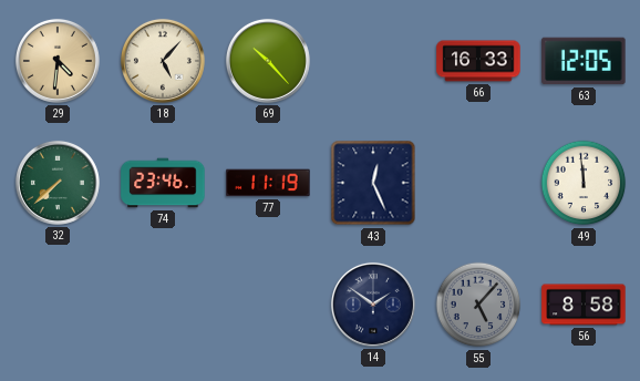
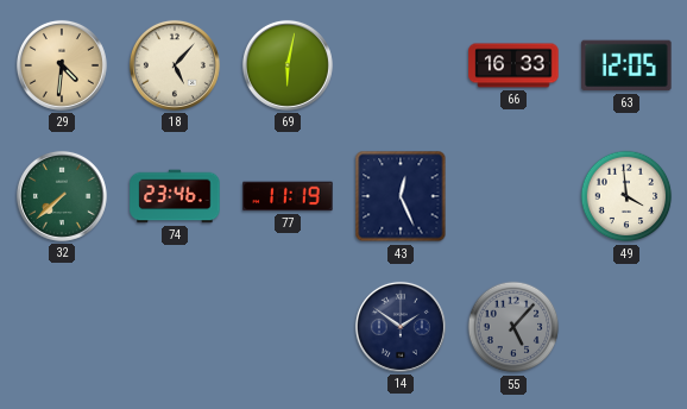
69: 10:23 -> 6:02
49: 11:59 -> 3:59
56: 8:58 -> none
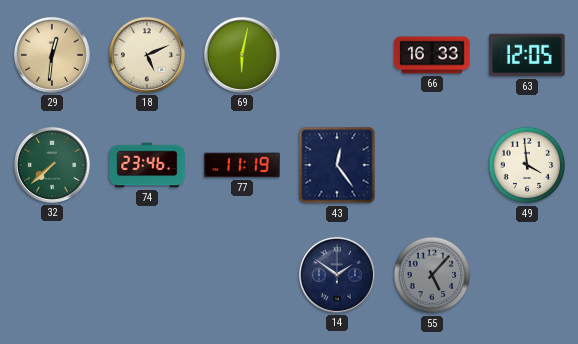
29: 4:31 -> 12:31
18: 5:07 -> 5:11
43: 12:26 -> 12:24
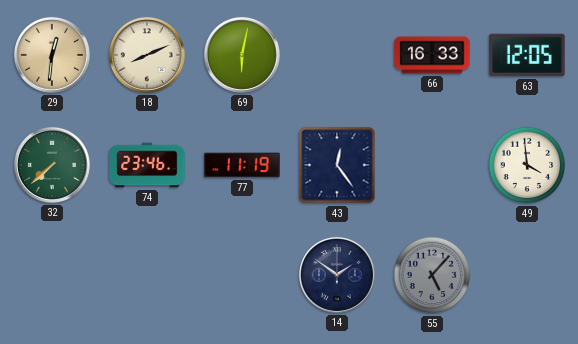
18: 5:11 -> 8:11
